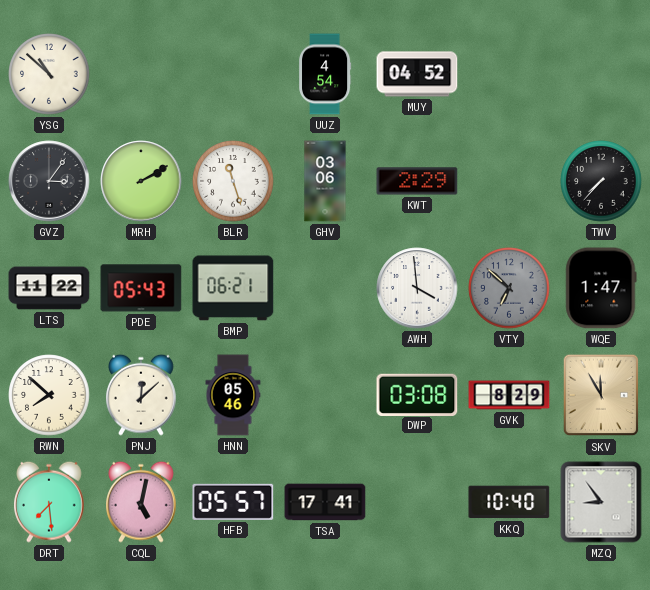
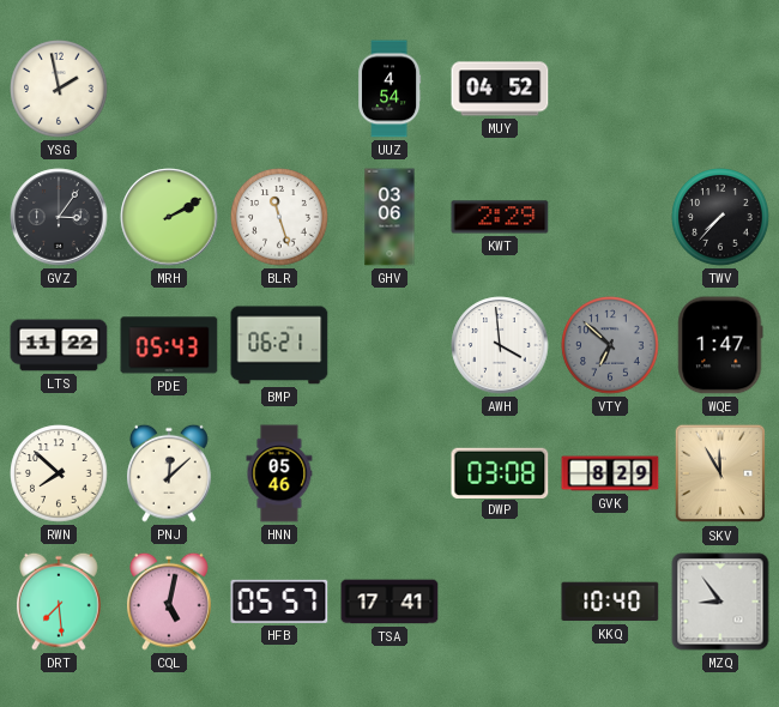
YSG: 10:52 -> 1:58
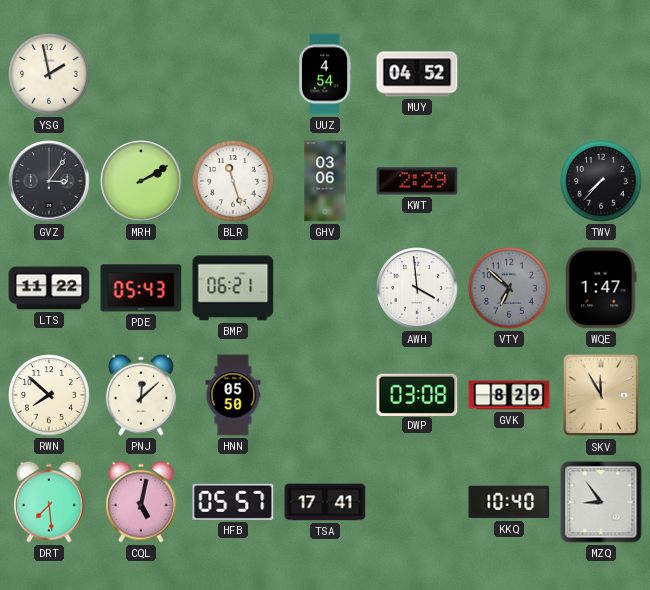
HNN: 05:46 -> 05:50
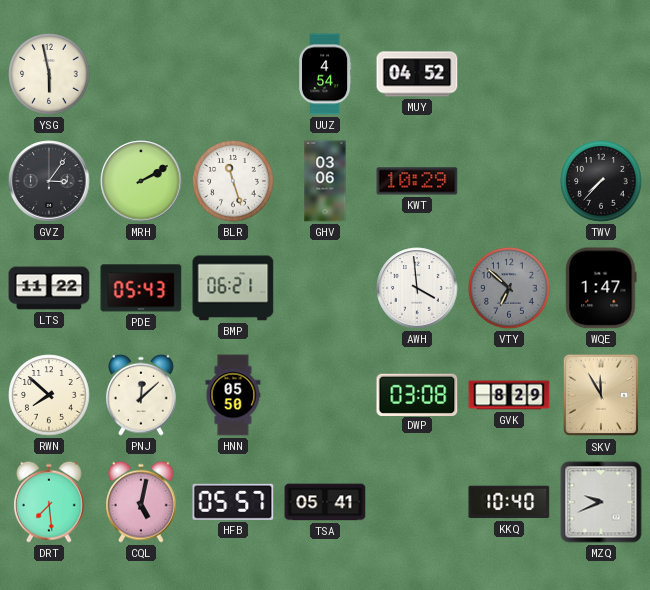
YSG: 1:58 -> 5:58
KWT: 2:29 -> 10:29
TSA: 17:41 -> 05:41
MZQ: 8:54 -> 9:41
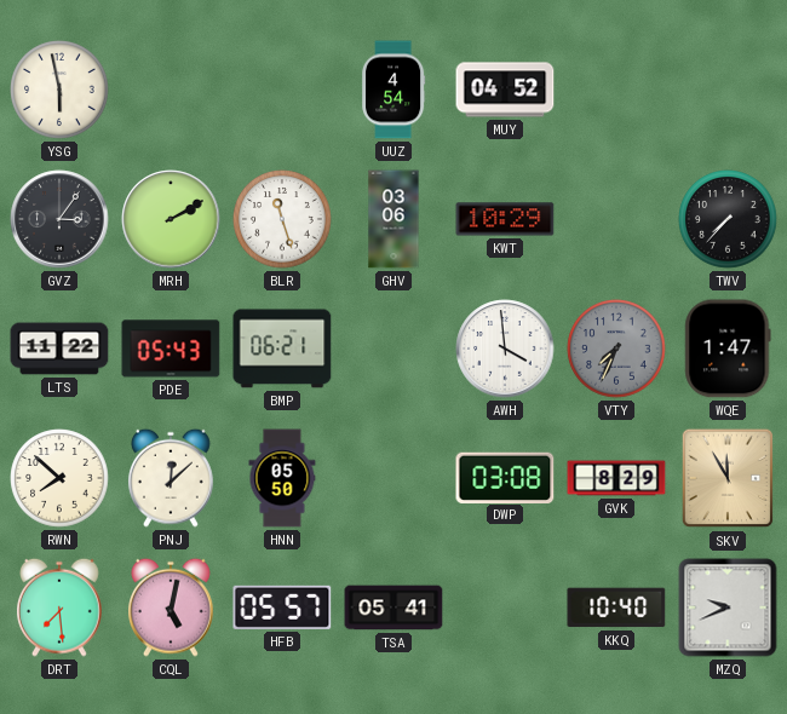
VTY: 6:52 -> 7:34
